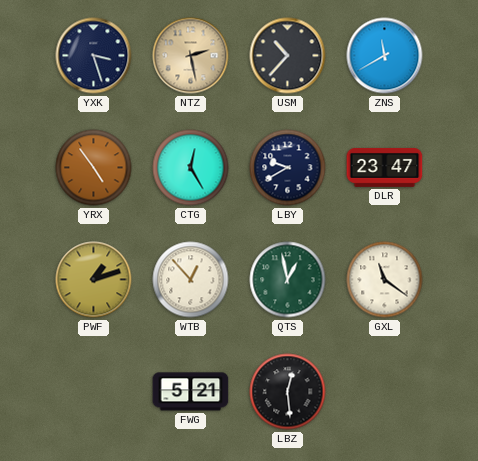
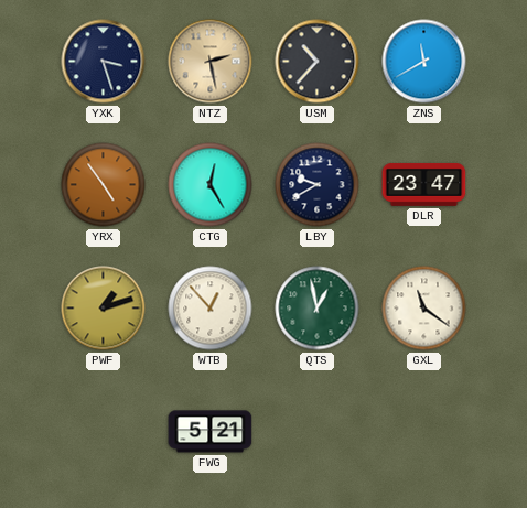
LBZ: 12:29 -> none
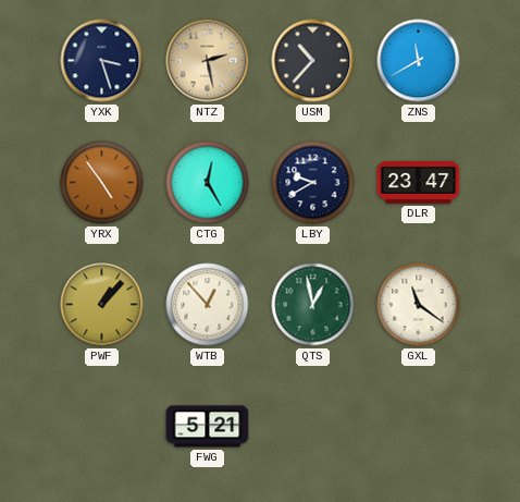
PWF: 1:12 -> 1:07
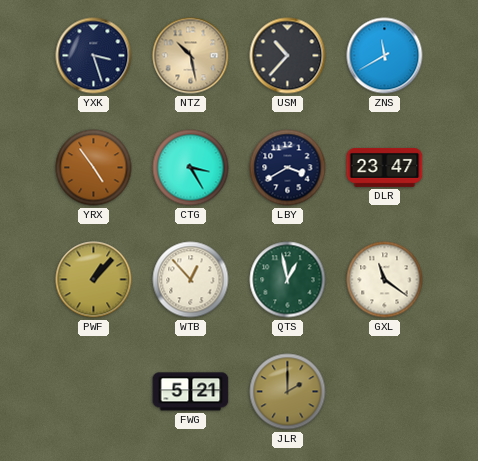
NTZ: 2:28 -> 10:28
CTG: 12:25 -> 3:25
LBY: 9:40 -> 3:40
JLR: none -> 2:00
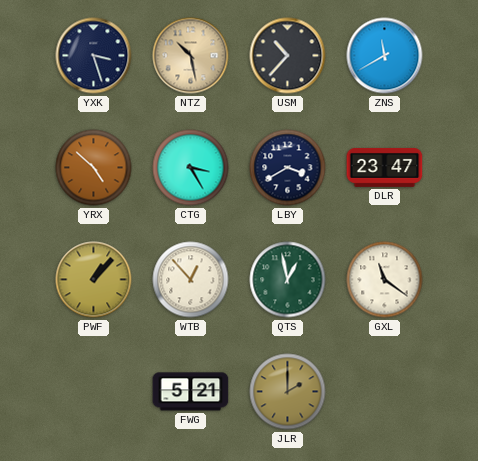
YRX: 4:54 -> 4:52
